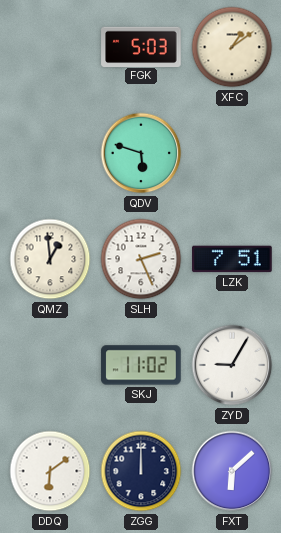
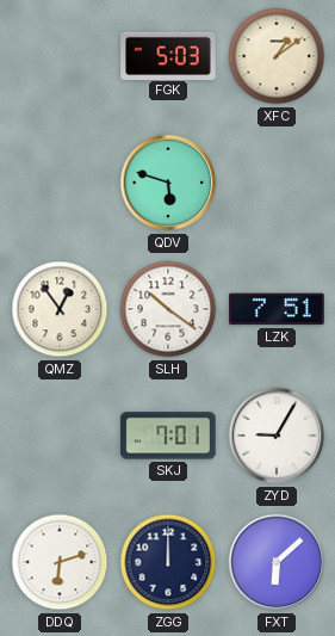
QMZ: 12:59 -> 12:54
SLH: 2:26 -> 10:21
SKJ: 11:02 -> 7:01
DDQ: 6:09 -> 6:12
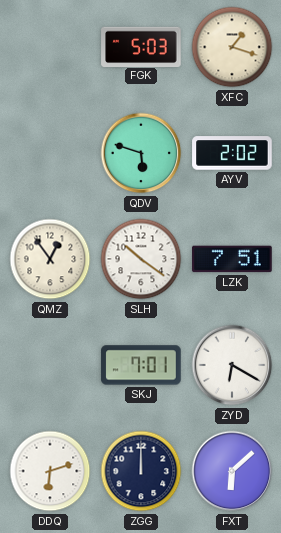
XFC: 1:09 -> 1:18
AYV: none -> 2:02
ZYD: 9:05 -> 6:20
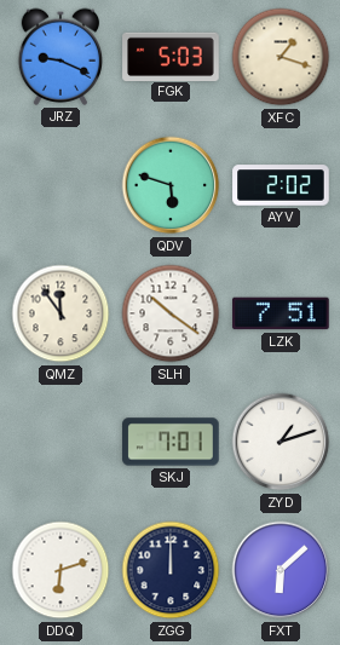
JRZ: none -> 9:19
QMZ: 12:54 -> 11:54
ZYD: 6:20 -> 1:12
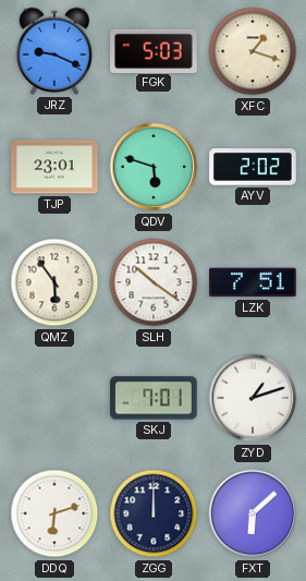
TJP: none -> 23:01
QMZ: 11:54 -> 5:54
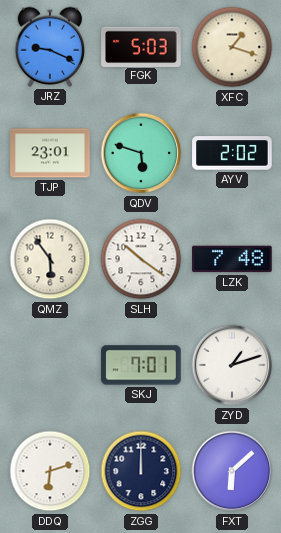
LZK: 7:51 -> 7:48
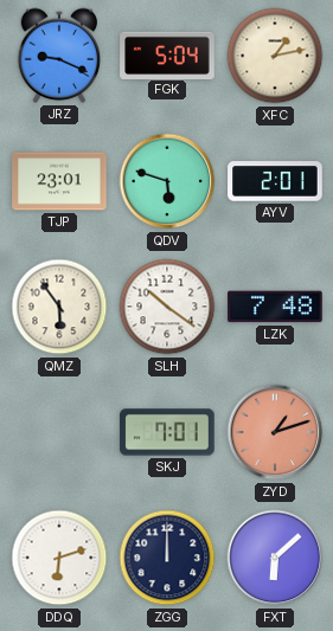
FGK: 5:03 -> 5:04
XFC: 1:18 -> 1:13
AYV: 2:02 -> 2:01
ZYD dial: white -> salmon
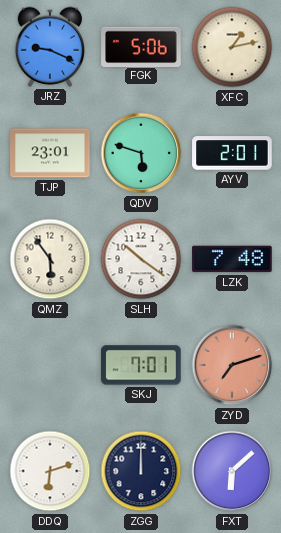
FGK: 5:04 -> 5:06
ZYD: 1:12 -> 7:12
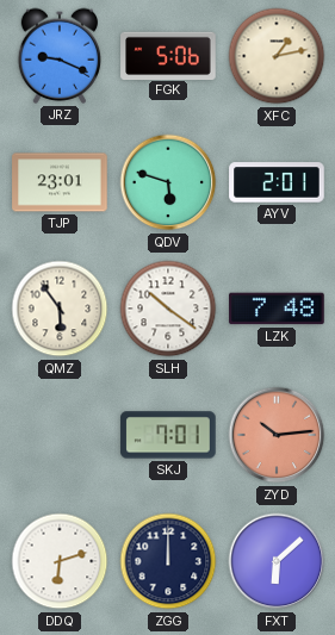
ZYD: 7:12 -> 10:14
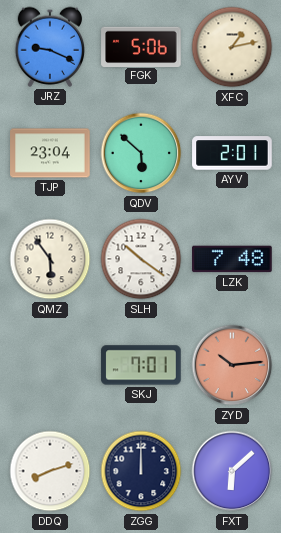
TJP: 23:01 -> 23:04
QDV: 5:48 -> 5:52
DDQ: 6:12 -> 8:12
